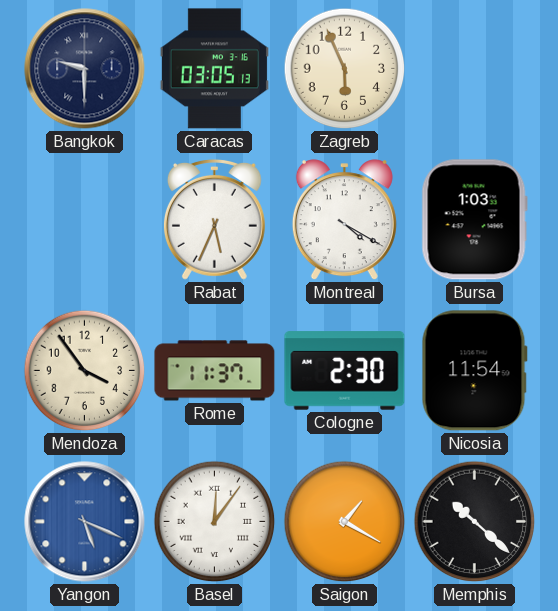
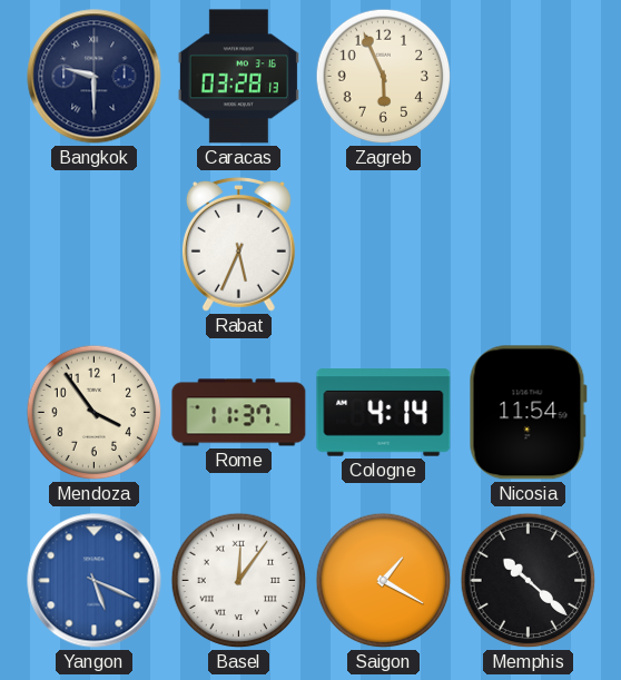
Caracas: 03:05 -> 03:28
Montreal: 4:20 -> none
Bursa: 1:03 -> none
Cologne: 2:30 -> 4:14
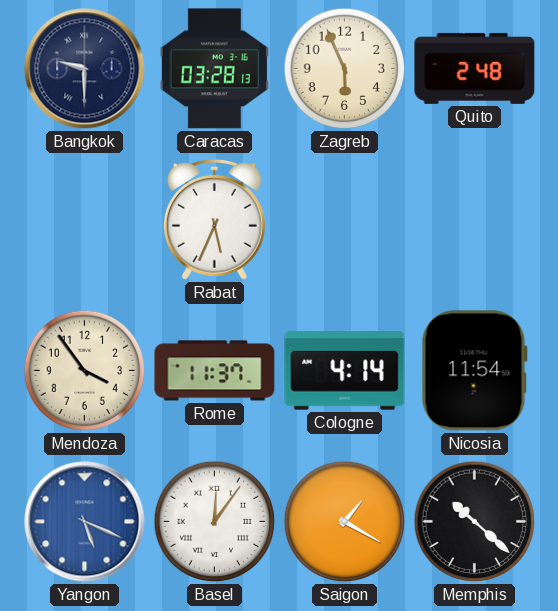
Quito: none -> 2:48
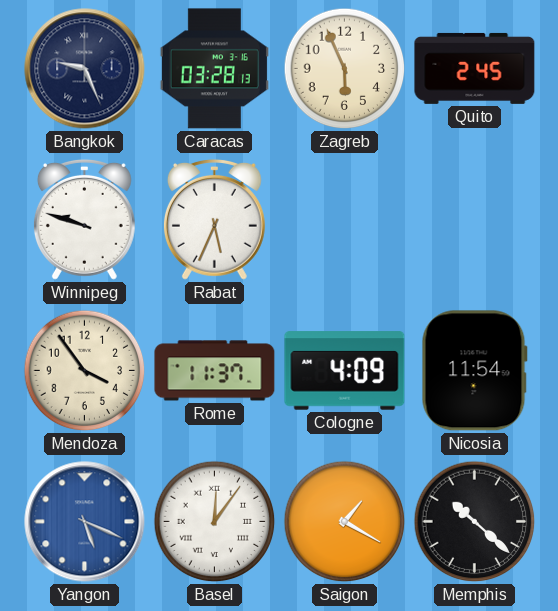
Bangkok: 9:30 -> 9:26
Quito: 2:48 -> 2:45
Winnipeg: none -> 9:48
Cologne: 4:14 -> 4:09
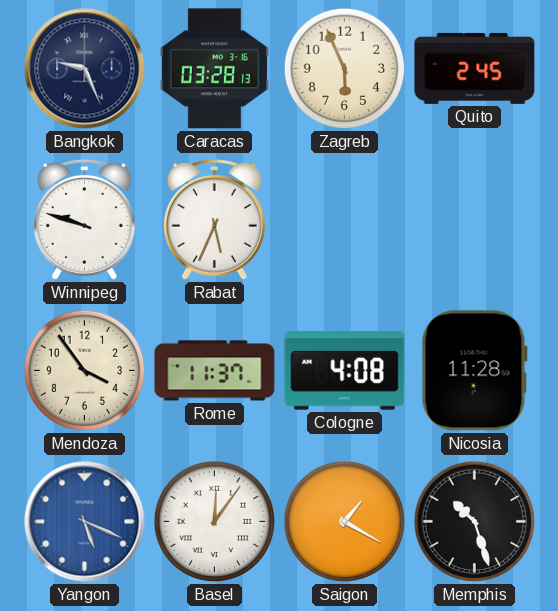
Cologne: 4:09 -> 4:08
Nicosia: 11:54 -> 11:28
Memphis: 10:22 -> 10:27
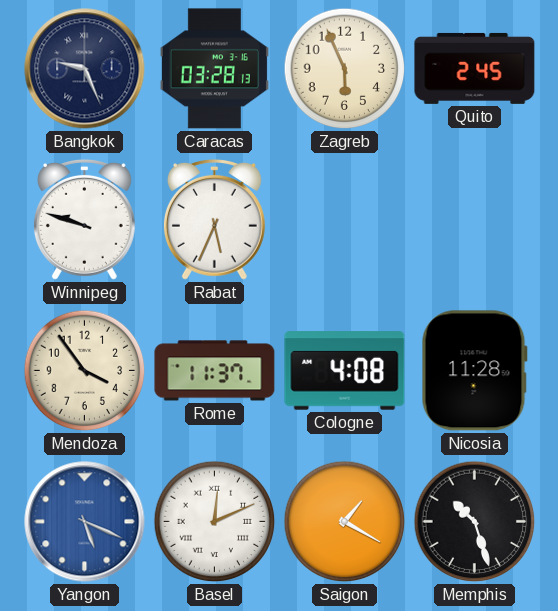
Basel: 12:06 -> 12:11
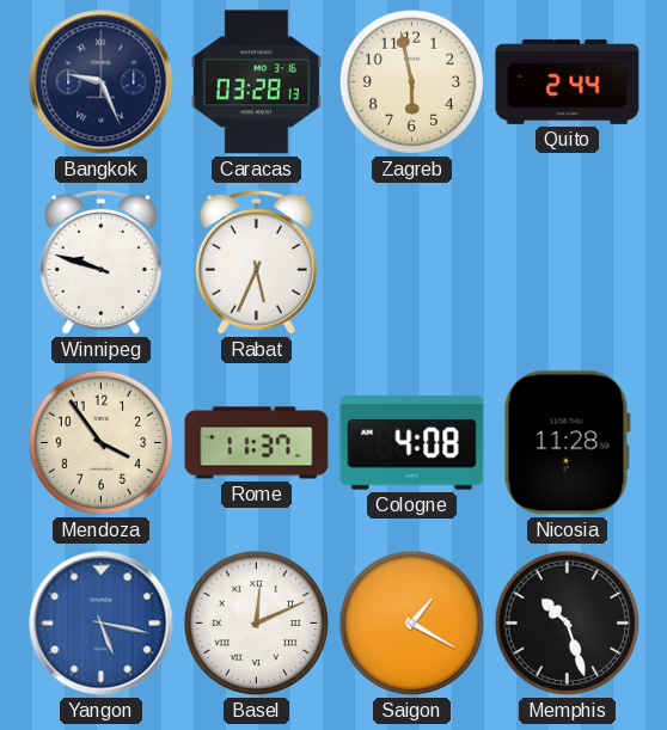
Zagreb: 5:56 -> 5:58
Quito: 2:45 -> 2:44
Yangon: 5:19 -> 5:17
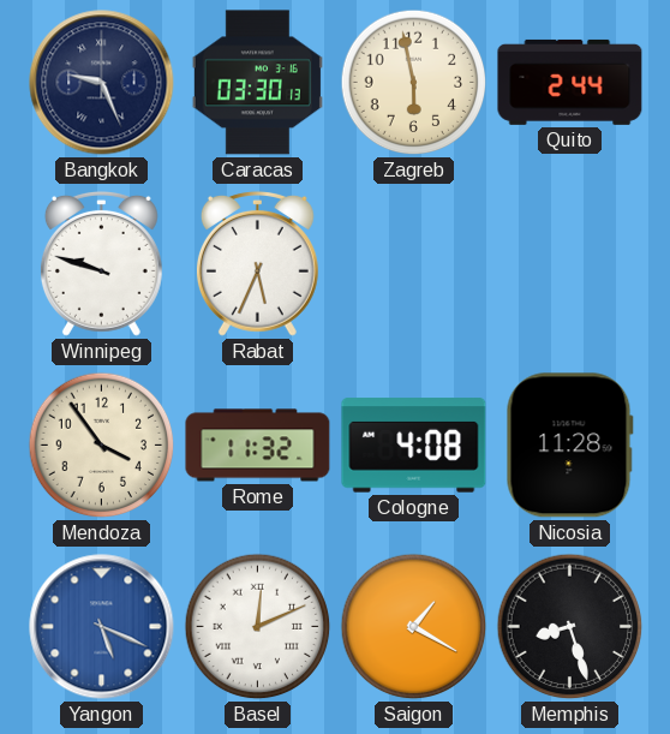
Caracas: 03:28 -> 03:30
Rome: 11:37 -> 11:32
Yangon: 5:17 -> 5:19
Memphis: 10:27 -> 8:27
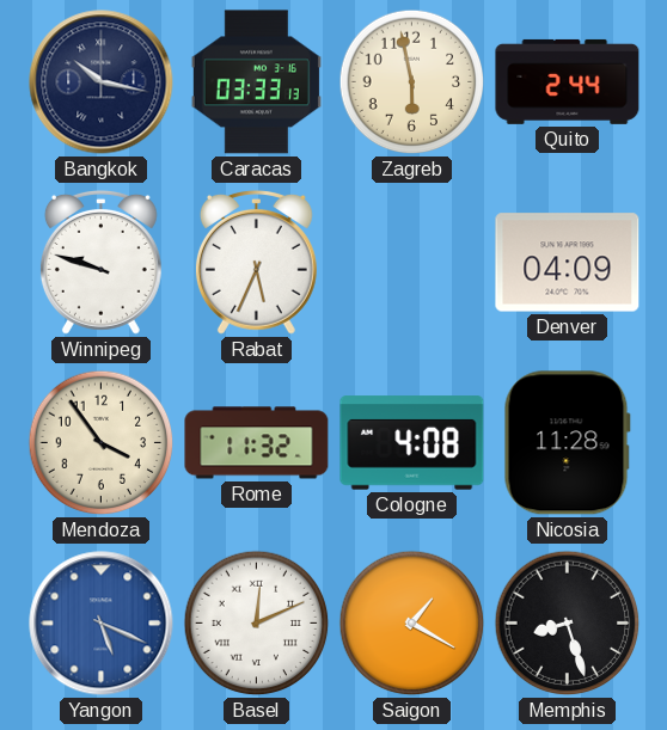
Bangkok: 9:26 -> 10:17
Caracas: 03:30 -> 03:33
Denver: none -> 04:09
